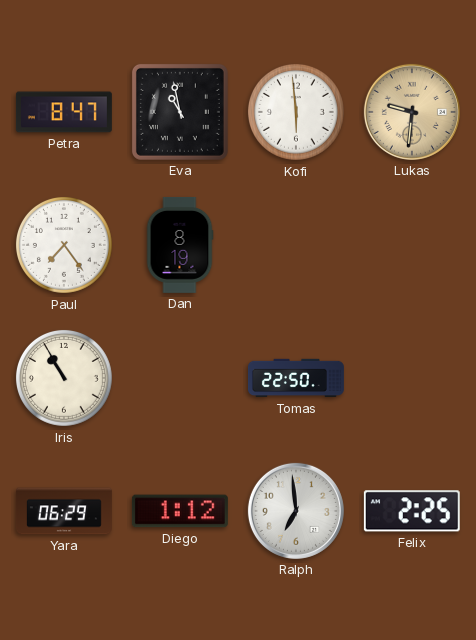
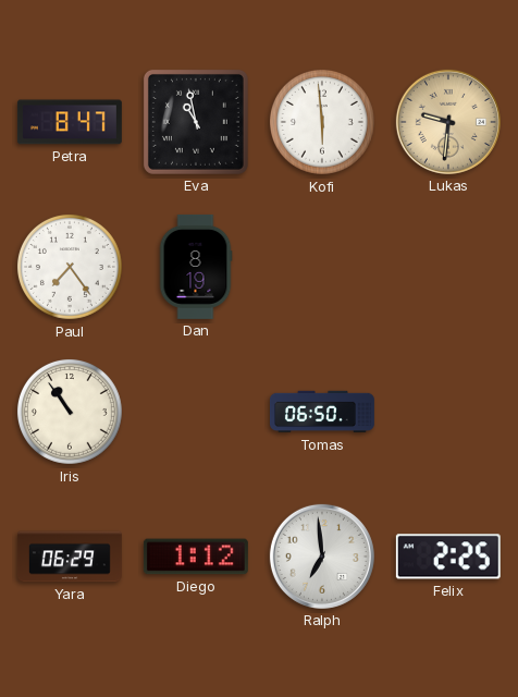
Iris: 10:55 -> 10:54
Tomas: 22:50 -> 06:50
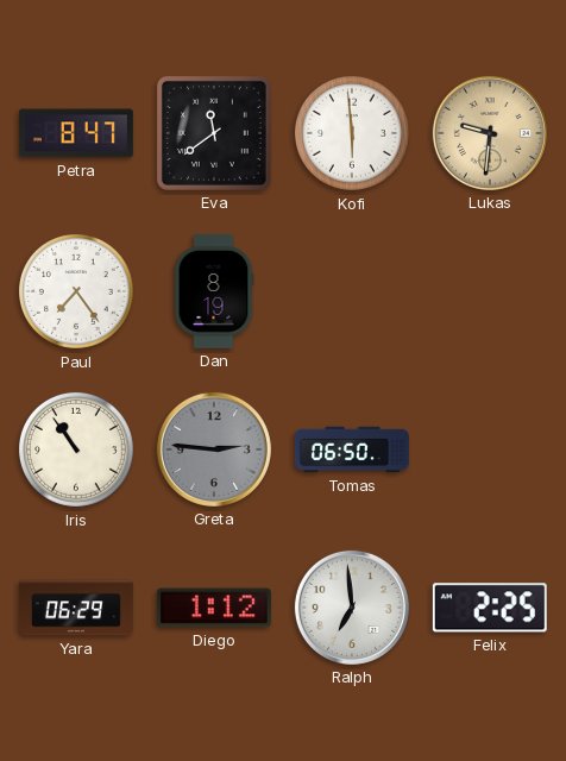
Eva: 10:58 -> 11:39
Greta: none -> 2:46
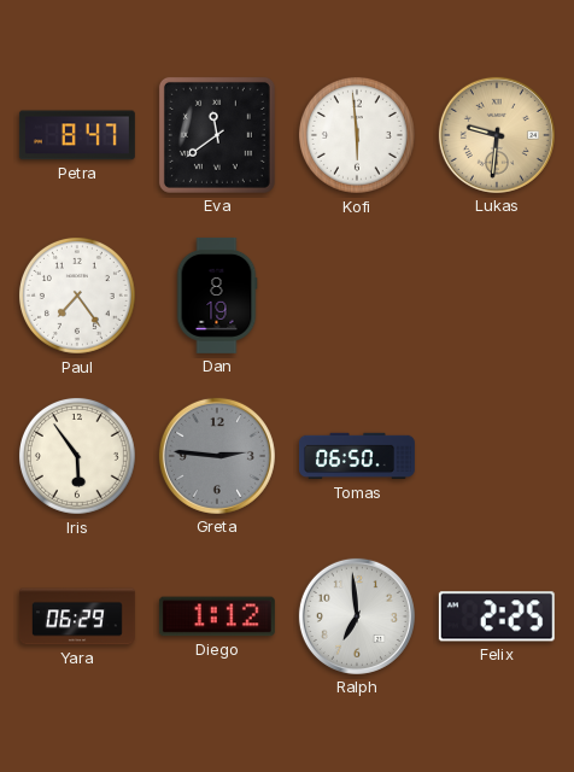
Iris: 10:54 -> 5:54
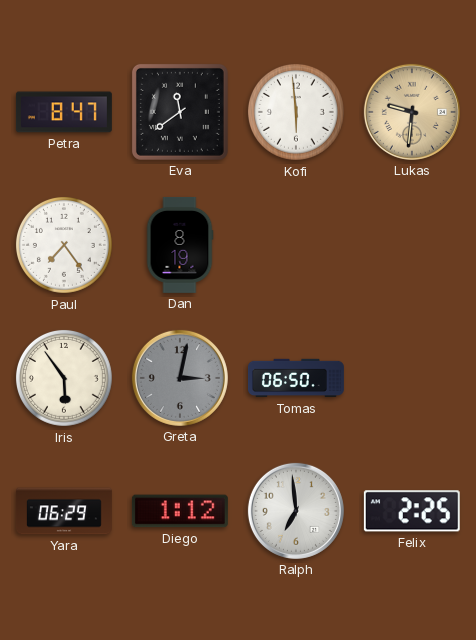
Greta: 2:46 -> 3:02
